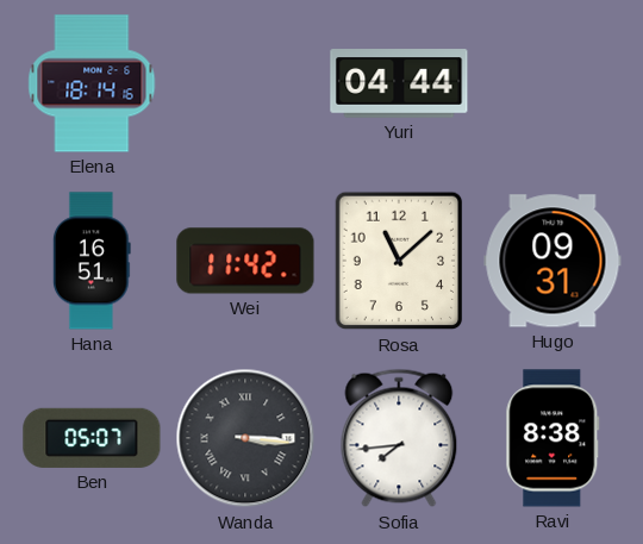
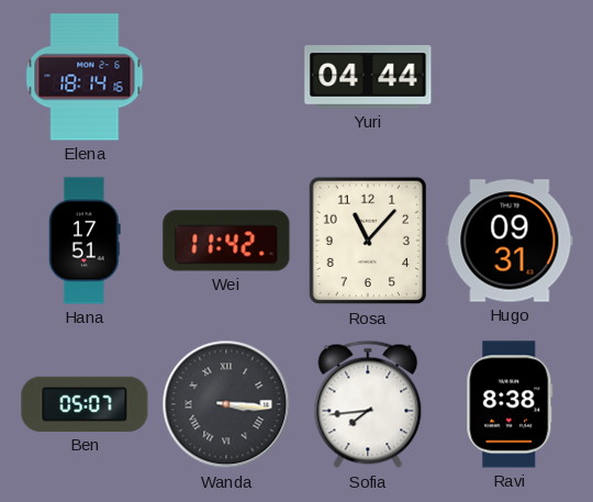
Hana: 16:51 -> 17:51
Rosa: 11:08 -> 11:07
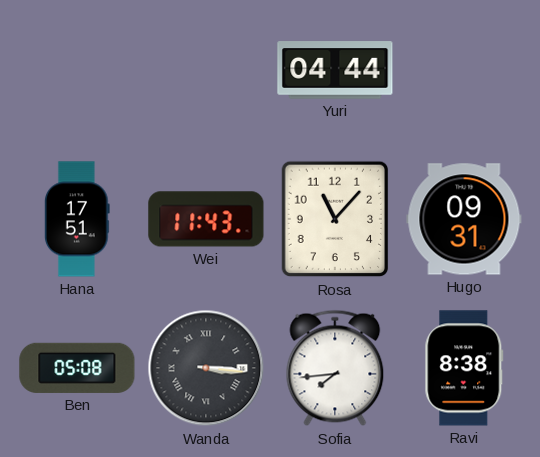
Elena: 18:14 -> none
Wei: 11:42 -> 11:43
Ben: 05:07 -> 05:08
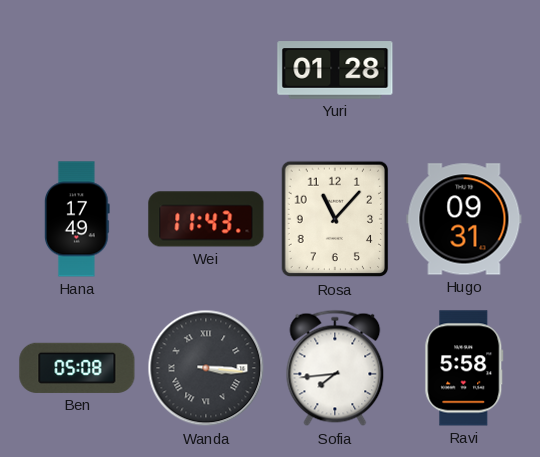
Yuri: 04:44 -> 01:28
Hana: 17:51 -> 17:49
Ravi: 8:38 -> 5:58
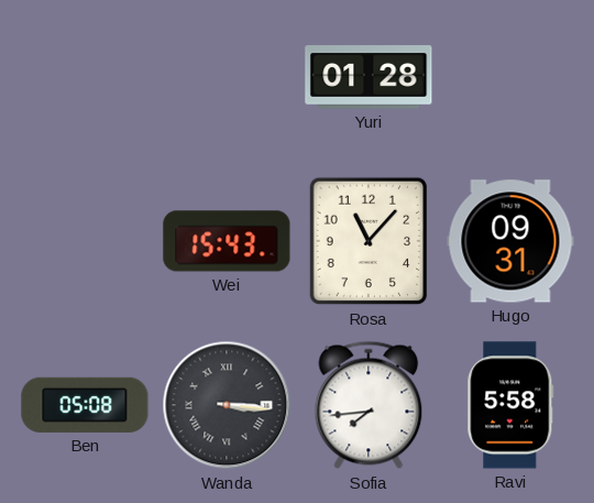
Hana: 17:49 -> none
Wei: 11:43 -> 15:43
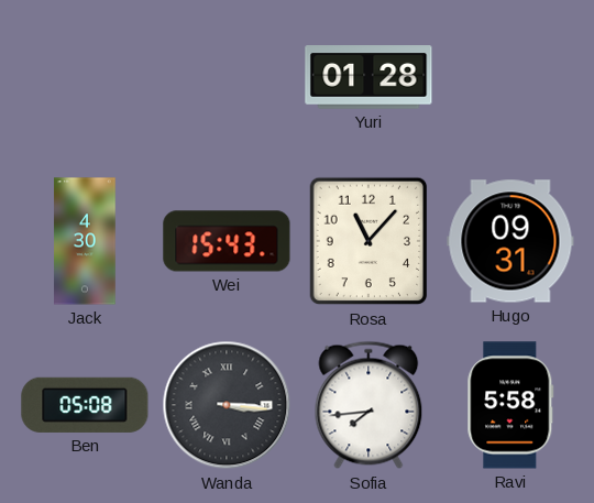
Jack: none -> 4:30
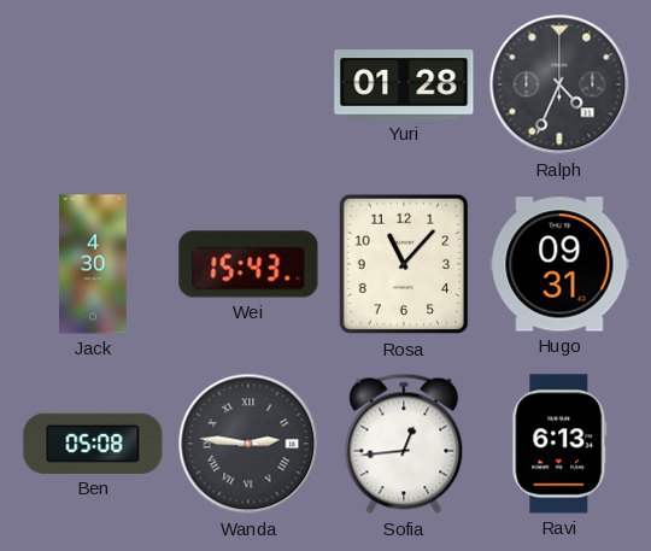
Ralph: none -> 4:34
Wanda: 3:16 -> 2:46
Sofia: 7:44 -> 12:44
Ravi: 5:58 -> 6:13
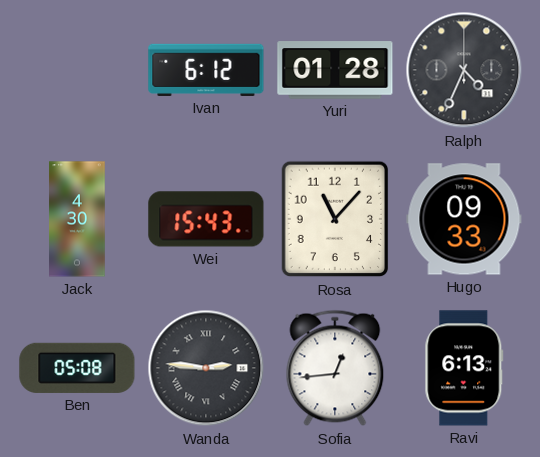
Ivan: none -> 6:12
Hugo: 09:31 -> 09:33
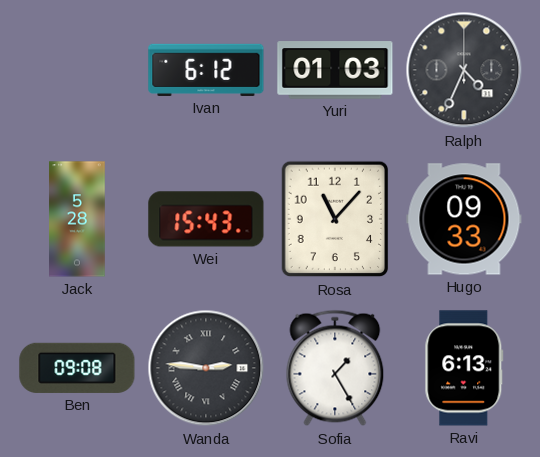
Yuri: 01:28 -> 01:03
Jack: 4:30 -> 5:28
Ben: 05:08 -> 09:08
Sofia: 12:44 -> 1:25
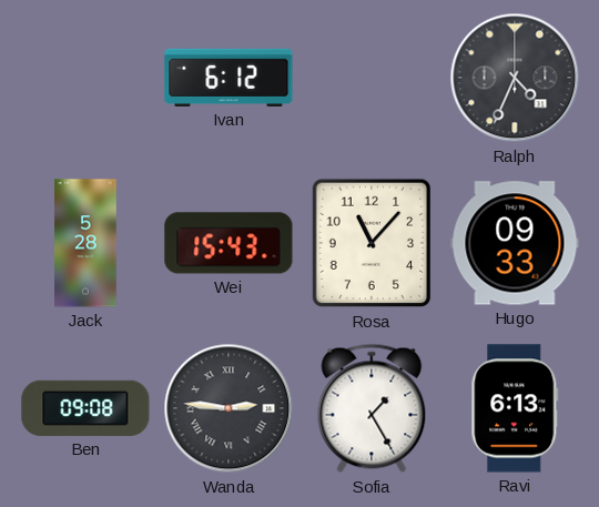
Yuri: 01:03 -> none
